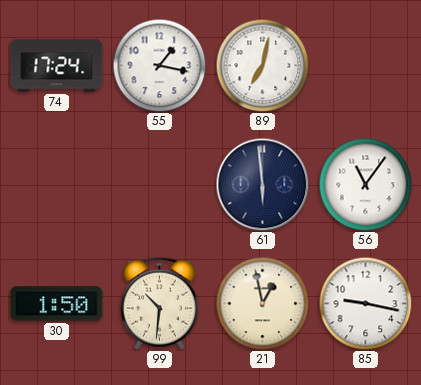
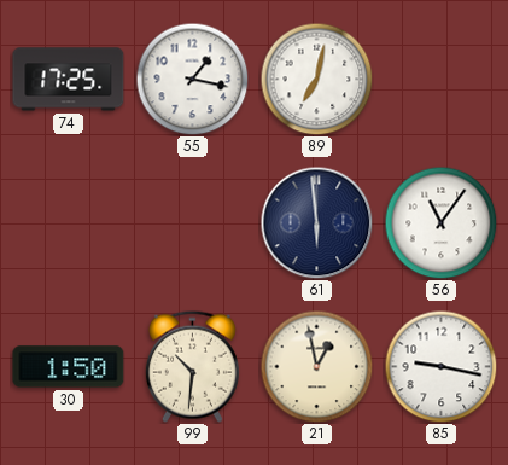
74: 17:24 -> 17:25
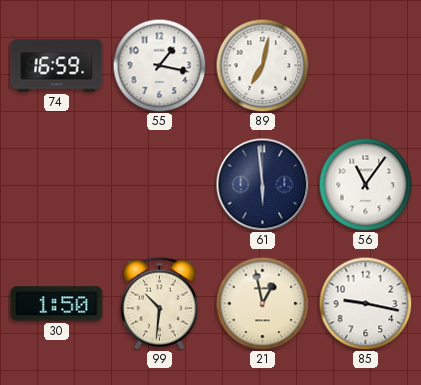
74: 17:25 -> 16:59
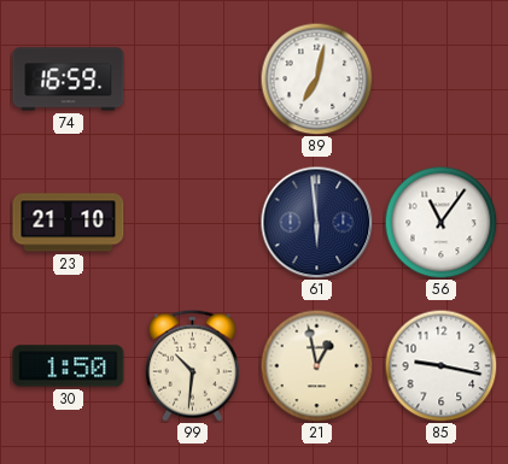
55: 1:17 -> none
23: none -> 21:10
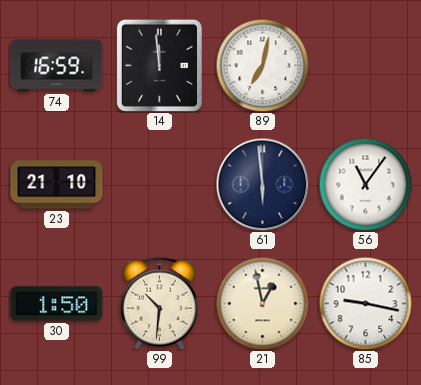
14: none -> 11:59
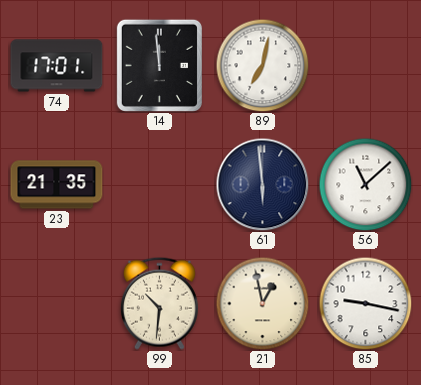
74: 16:59 -> 17:01
23: 21:10 -> 21:35
56: 11:06 -> 11:08
30: 1:50 -> none
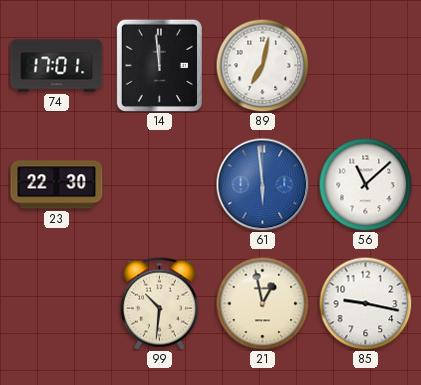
23: 21:35 -> 22:30
61 dial: navy -> blue
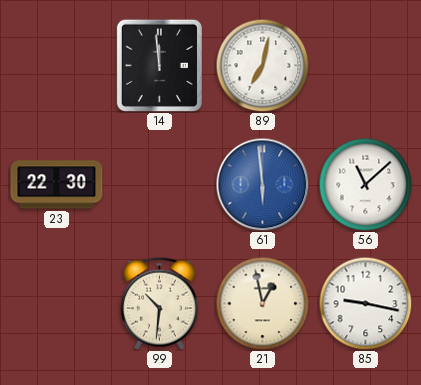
74: 17:01 -> none
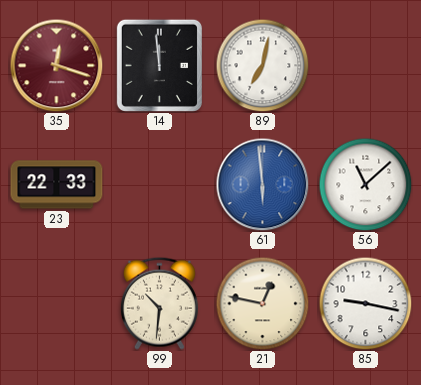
35: none -> 12:18
23: 22:30 -> 22:33
21: 12:58 -> 12:47
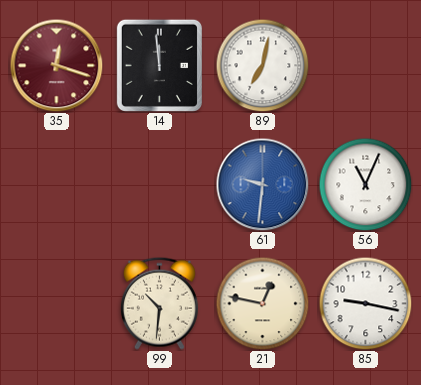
23: 22:33 -> none
61: 5:59 -> 9:31
56: 11:08 -> 11:04
